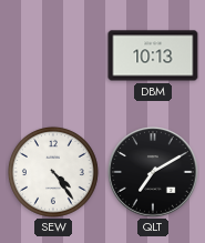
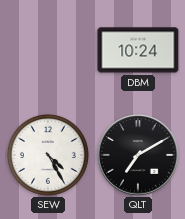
DBM: 10:13 -> 10:24
SEW: 4:24 -> 4:25
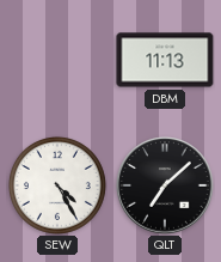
DBM: 10:24 -> 11:13
QLT: 7:10 -> 7:08
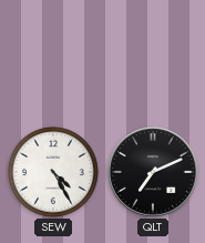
DBM: 11:13 -> none
QLT: 7:08 -> 7:11
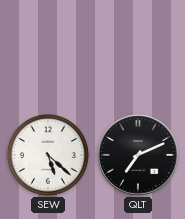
SEW: 4:25 -> 5:22
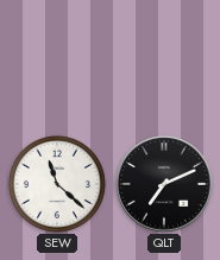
SEW: 5:22 -> 11:22
